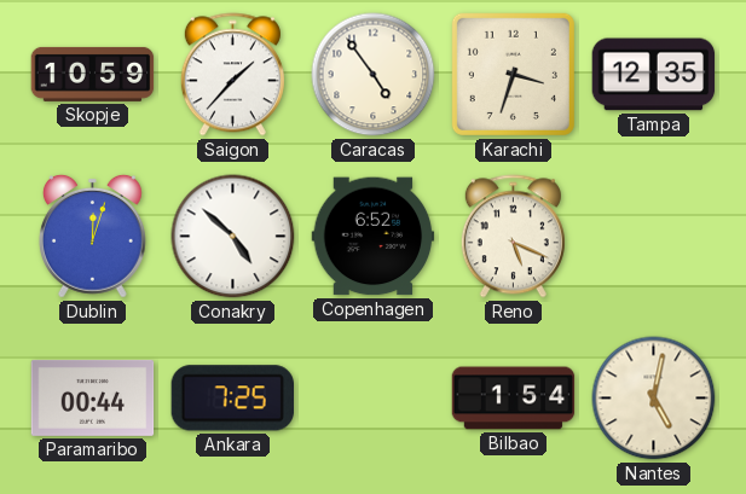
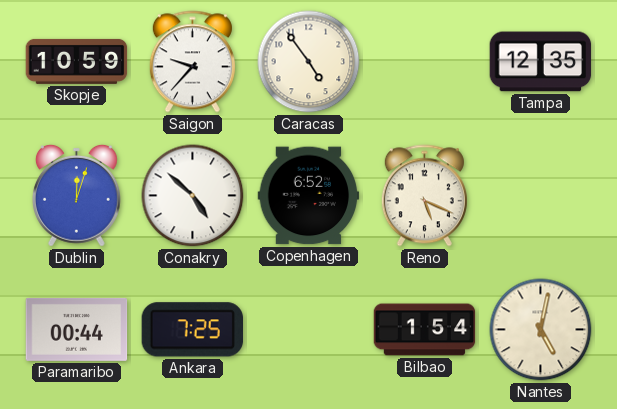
Saigon: 1:37 -> 9:37
Karachi: 3:33 -> none
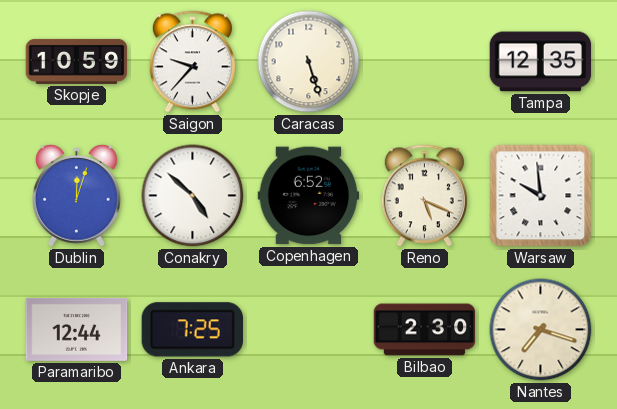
Caracas: 4:54 -> 5:27
Warsaw: none -> 9:59
Paramaribo: 00:44 -> 12:44
Bilbao: 1:54 -> 2:30
Nantes: 5:02 -> 7:18
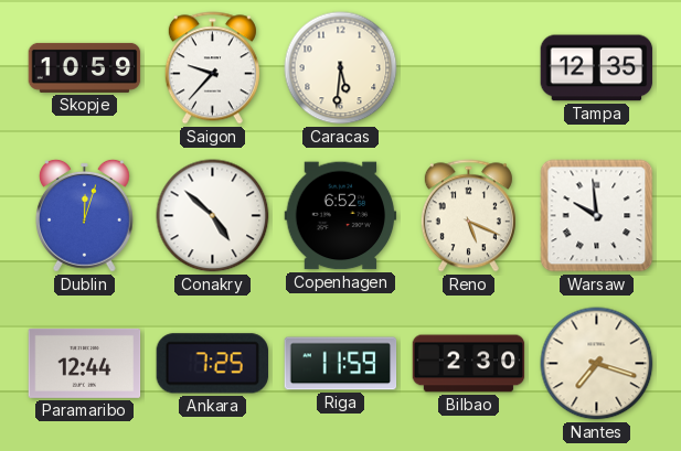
Caracas: 5:27 -> 5:31
Riga: none -> 11:59
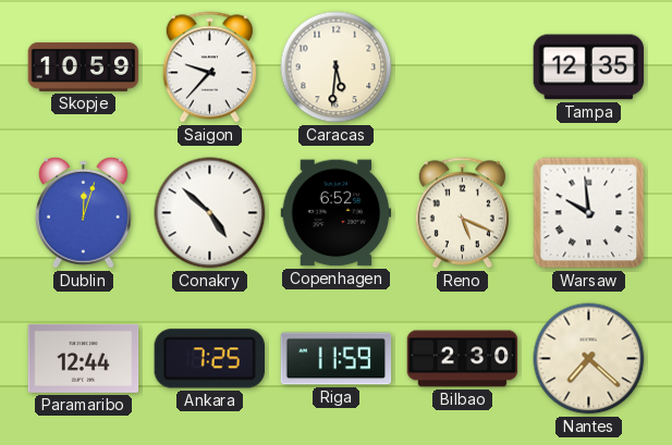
Nantes: 7:18 -> 7:22
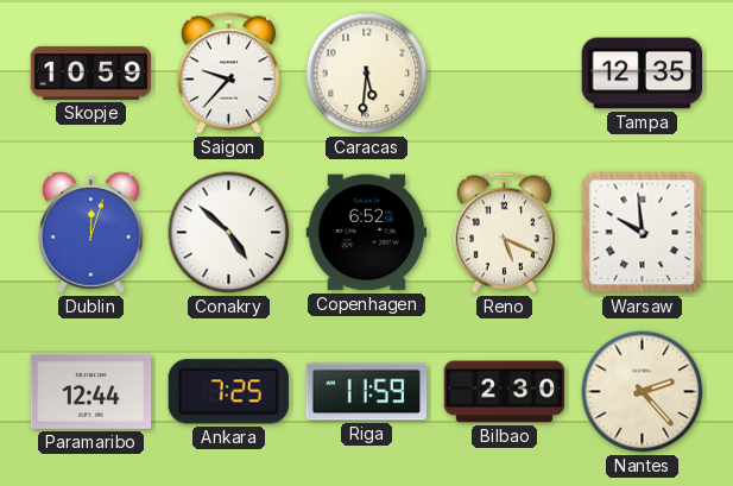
Nantes: 7:22 -> 2:23
